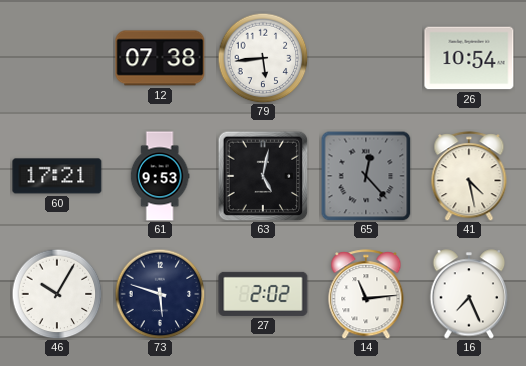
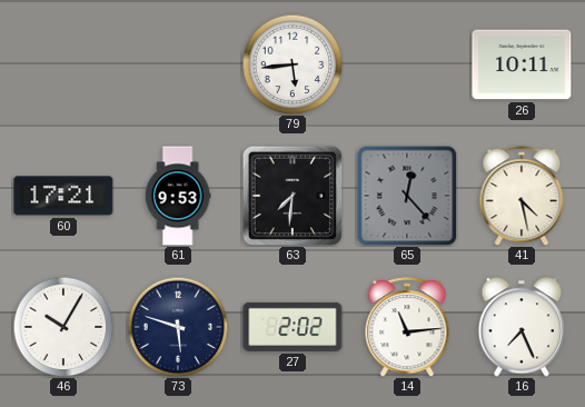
12: 07:38 -> none
26: 10:54 -> 10:11
63: 5:02 -> 7:31
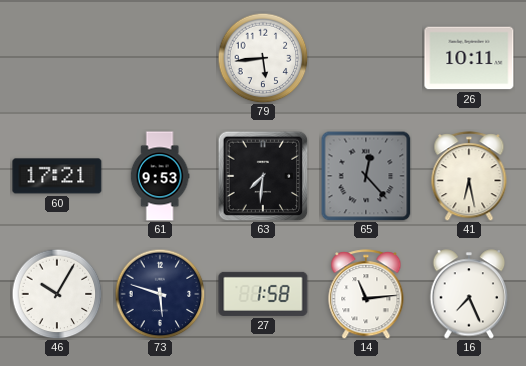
41: 4:28 -> 6:28
27: 2:02 -> 1:58
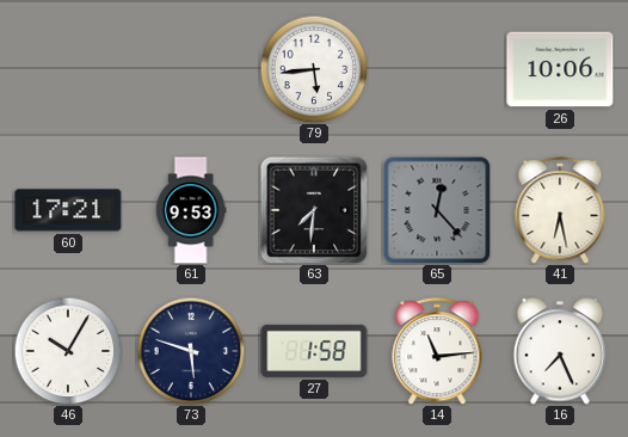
26: 10:11 -> 10:06
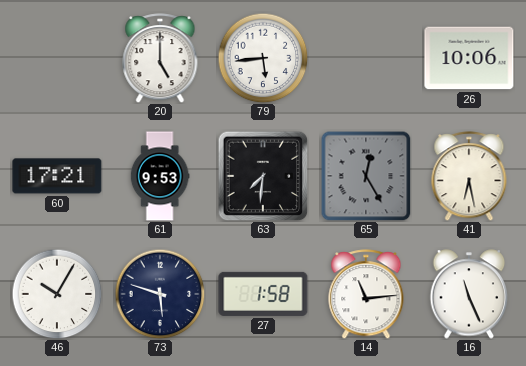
20: none -> 5:00
65: 12:23 -> 12:25
16: 7:26 -> 11:26
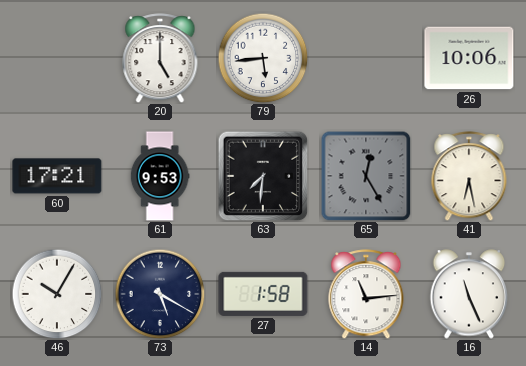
73: 5:48 -> 5:20
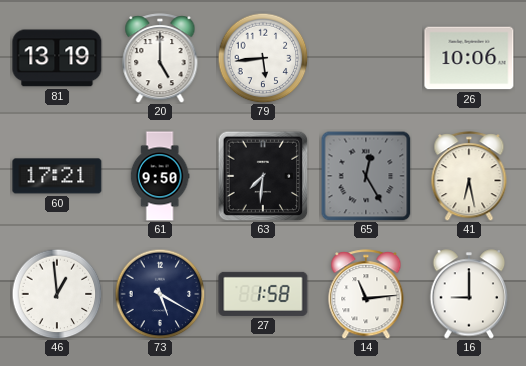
81: none -> 13:19
61: 9:53 -> 9:50
46: 10:05 -> 12:59
16: 11:26 -> 9:00
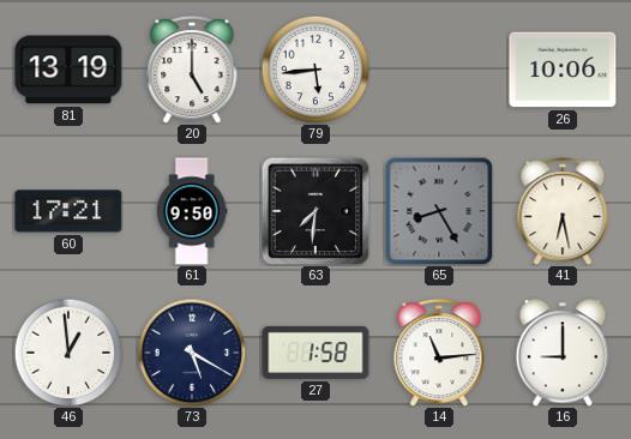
65: 12:25 -> 8:25
